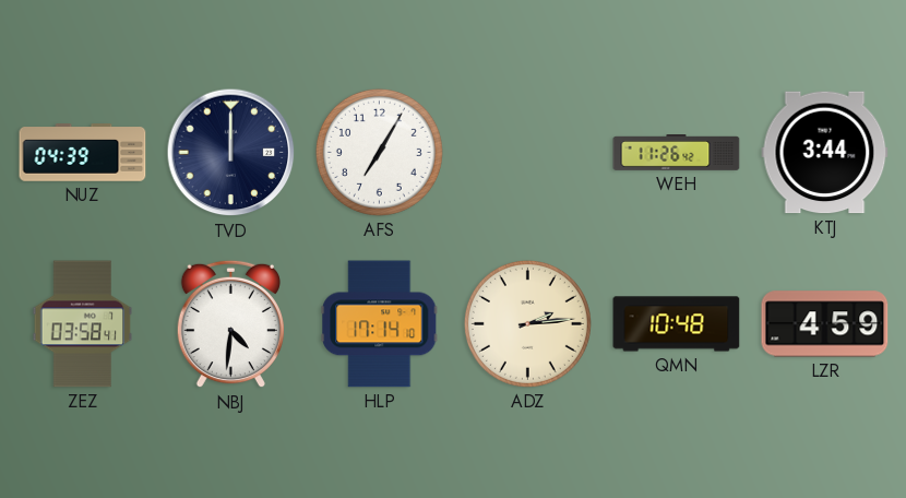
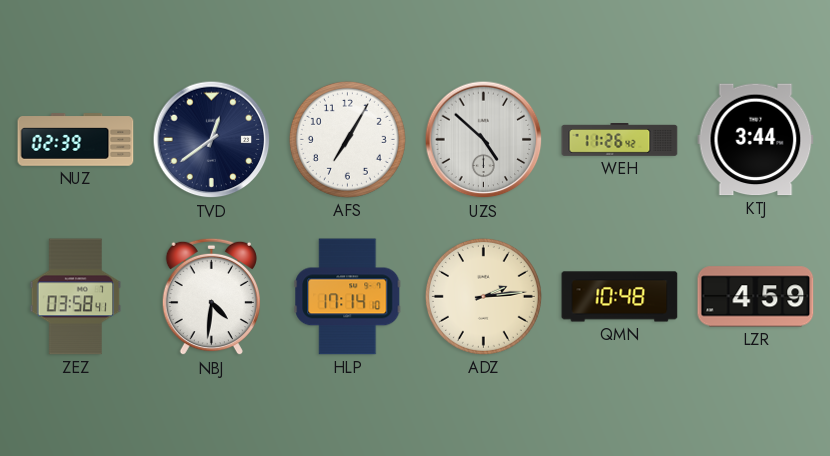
NUZ: 04:39 -> 02:39
TVD: 12:00 -> 12:39
UZS: none -> 4:52
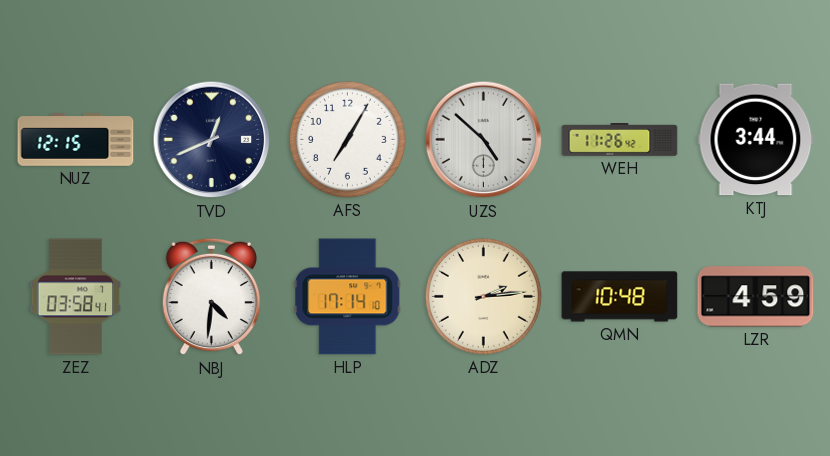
NUZ: 02:39 -> 12:15
TVD: 12:39 -> 12:41
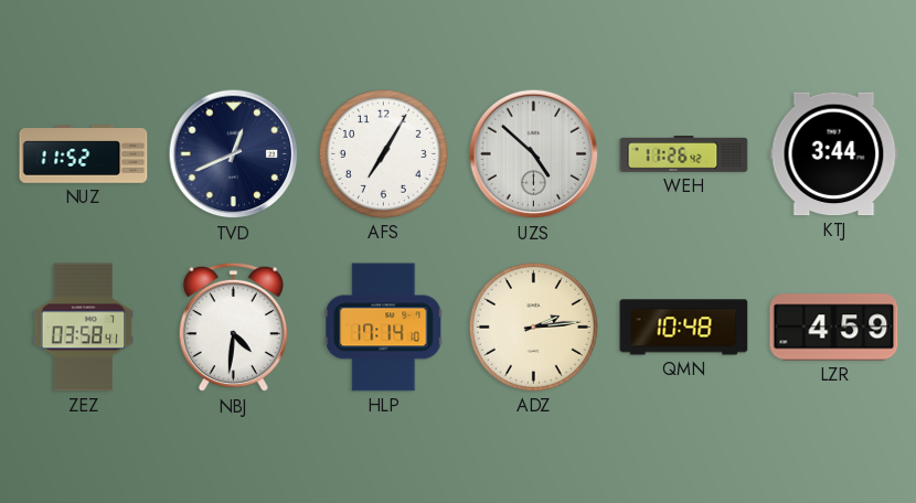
NUZ: 12:15 -> 11:52
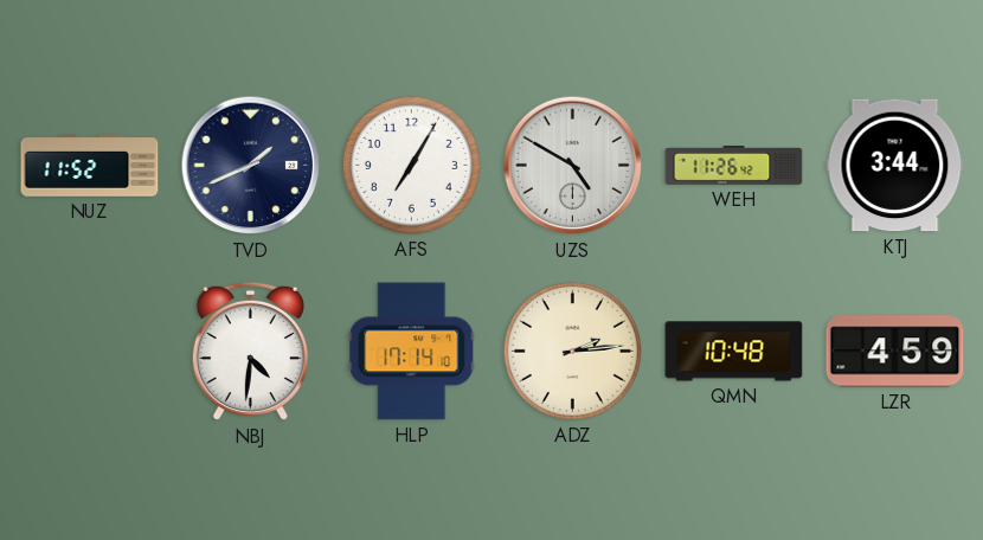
TVD: 12:41 -> 1:41
UZS: 4:52 -> 4:50
ZEZ: 03:58 -> none
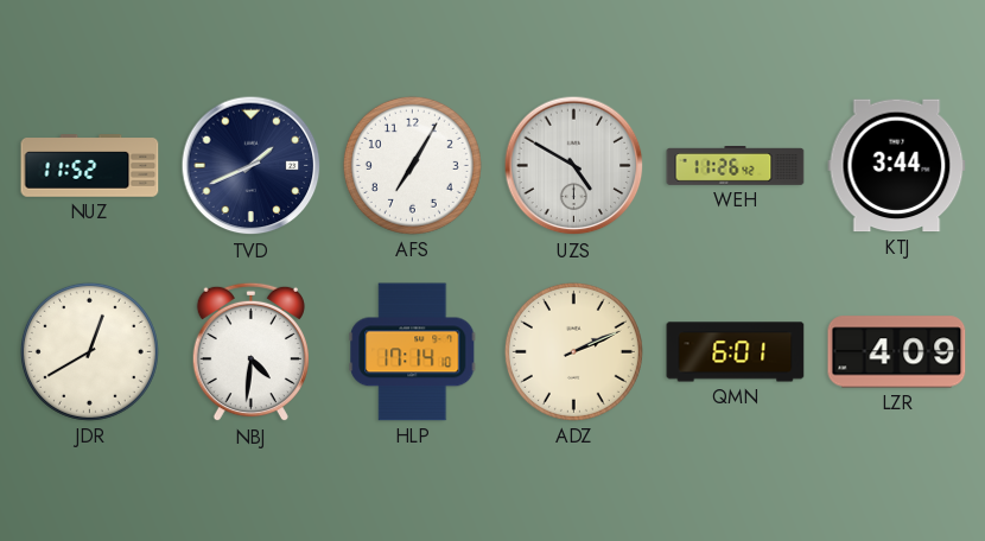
JDR: none -> 12:40
ADZ: 2:14 -> 2:11
QMN: 10:48 -> 6:01
LZR: 4:59 -> 4:09
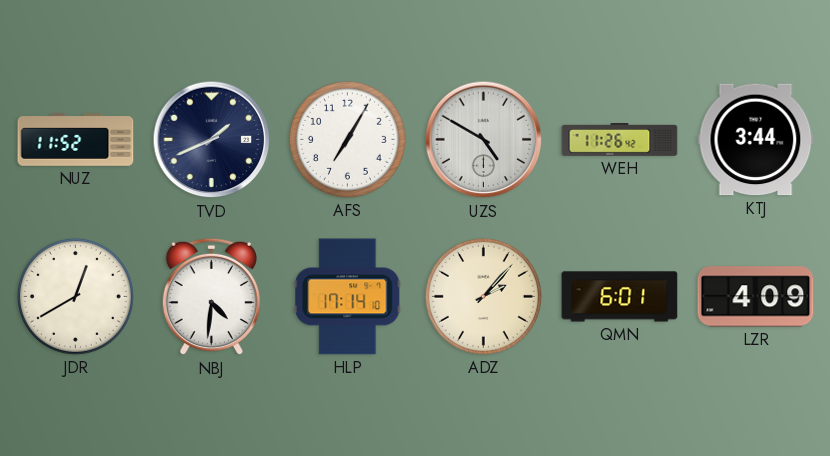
ADZ: 2:11 -> 2:07
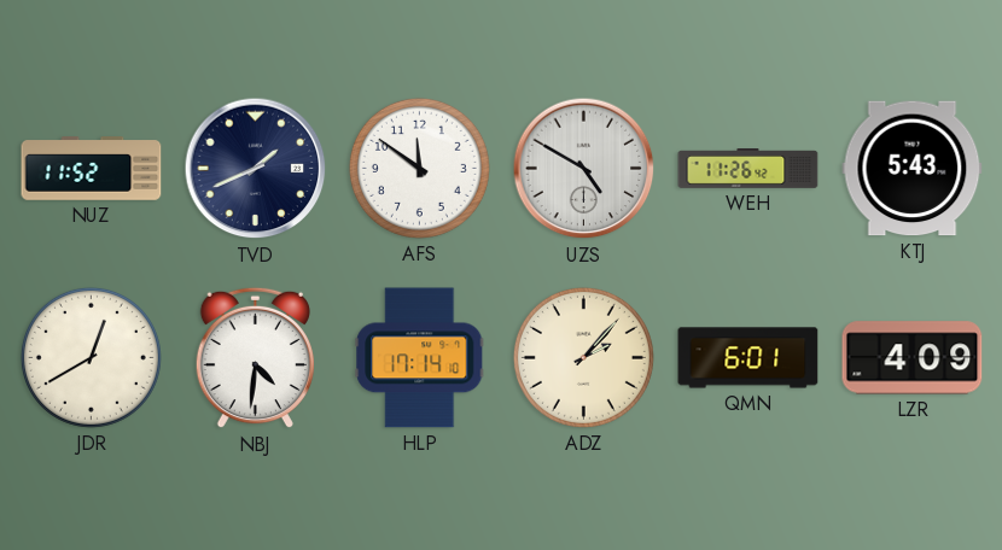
AFS: 7:05 -> 11:51
KTJ: 3:44 -> 5:43
